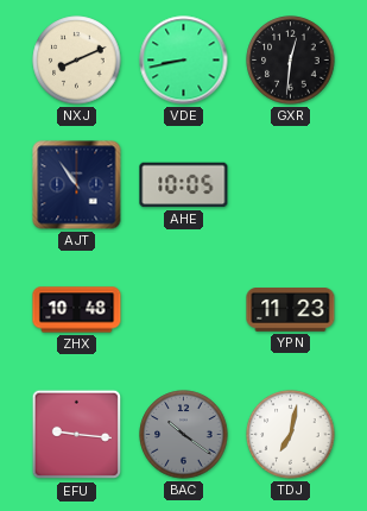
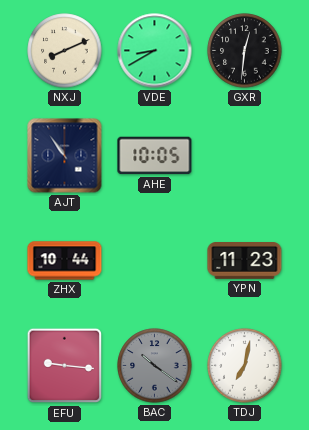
VDE: 8:43 -> 8:40
ZHX: 10:48 -> 10:44
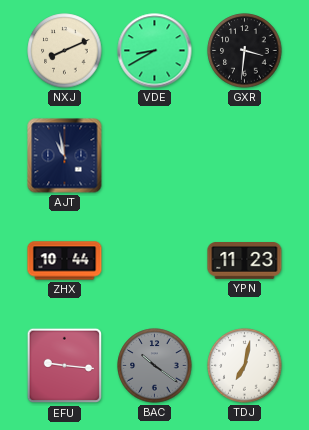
GXR: 12:31 -> 3:31
AJT: 10:54 -> 10:58
AHE: 10:05 -> none
